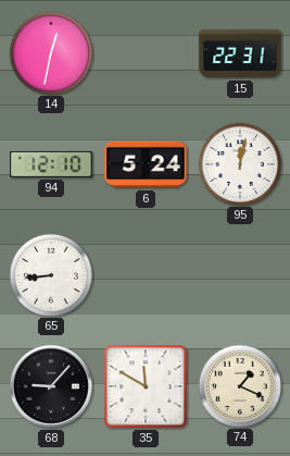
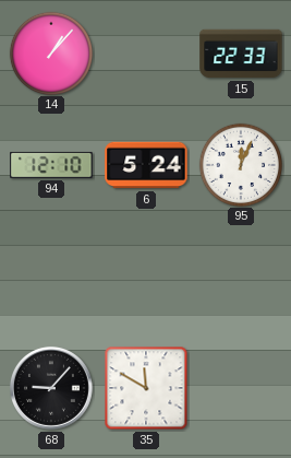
14: 12:32 -> 1:07
15: 22:31 -> 22:33
95: 12:02 -> 12:04
65: 8:44 -> none
74: 1:19 -> none
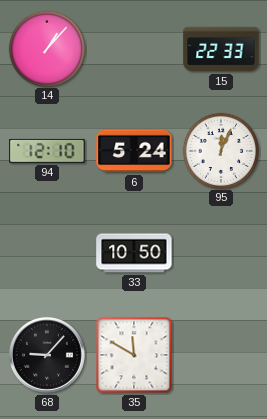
33: none -> 10:50
